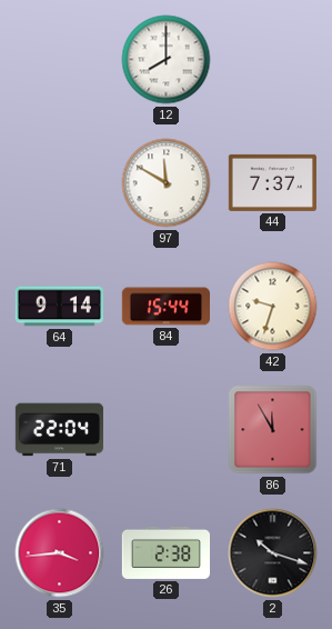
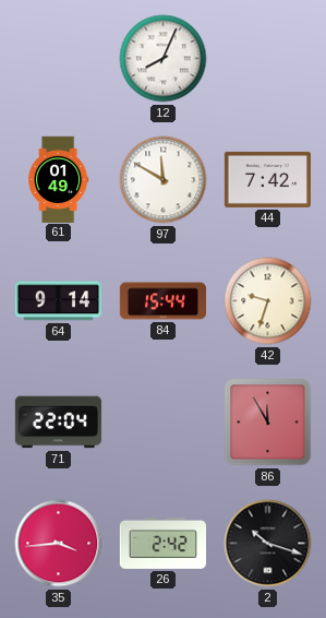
12: 8:00 -> 8:04
61: none -> 01:49
44: 7:37 -> 7:42
26: 2:38 -> 2:42
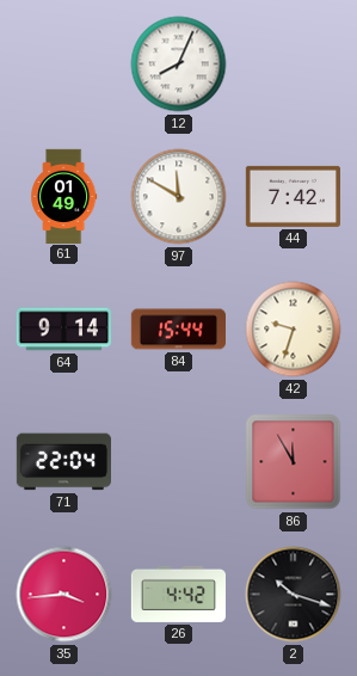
26: 2:42 -> 4:42
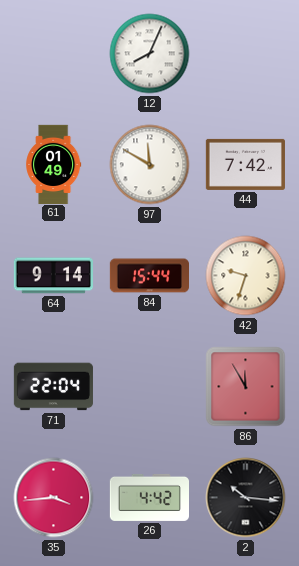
2: 10:18 -> 10:16
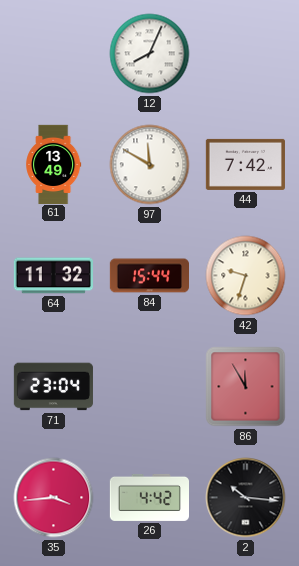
61: 01:49 -> 13:49
64: 9:14 -> 11:32
71: 22:04 -> 23:04
